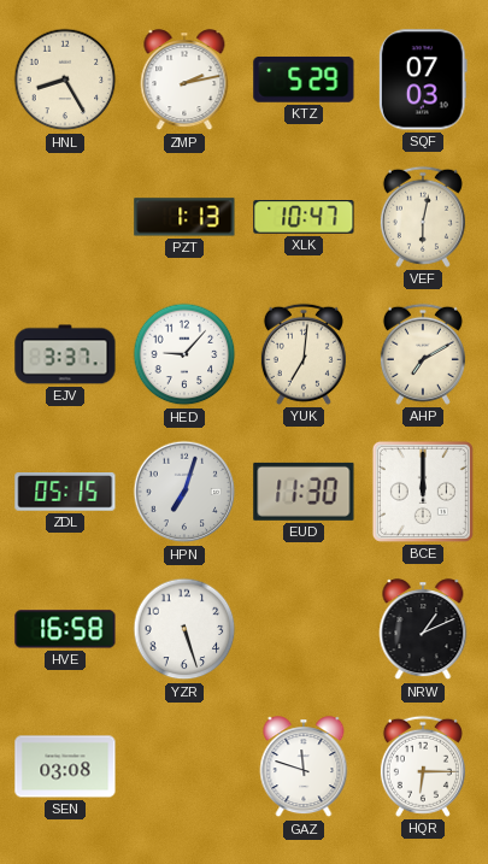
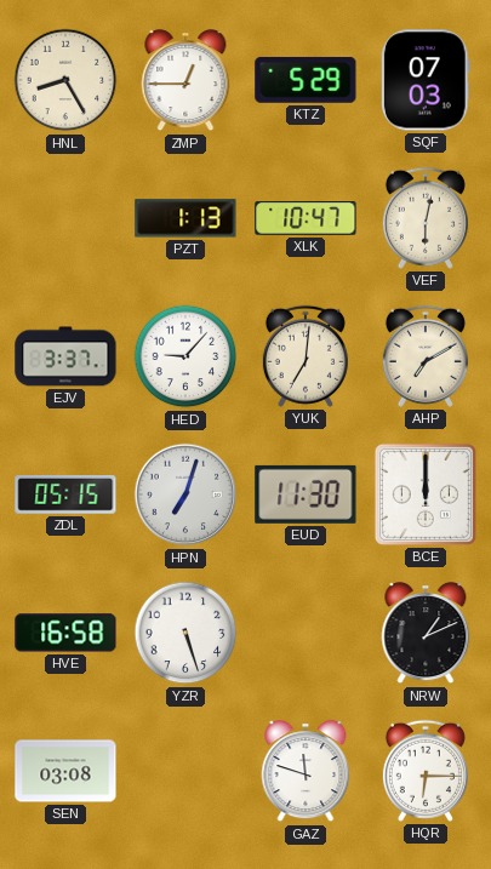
ZMP: 2:13 -> 12:45
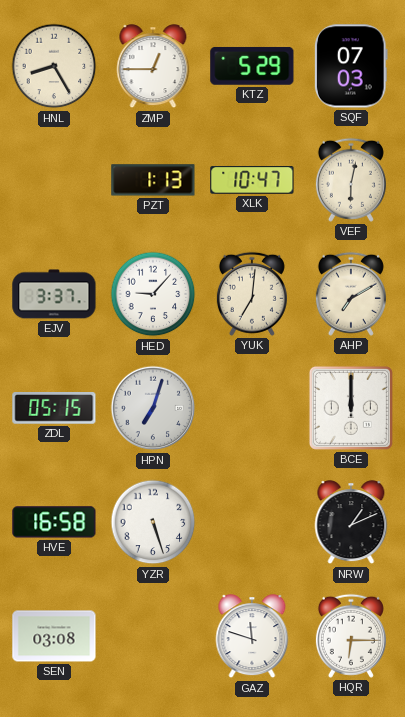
EUD: 11:30 -> none
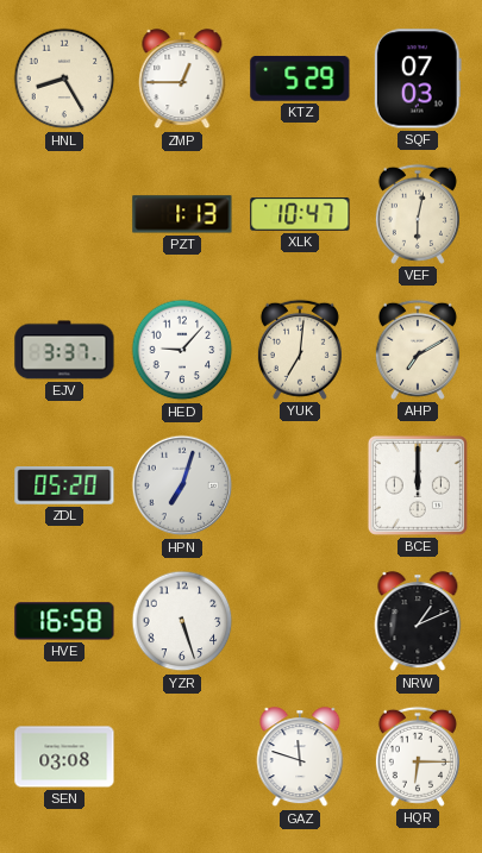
ZDL: 05:15 -> 05:20
